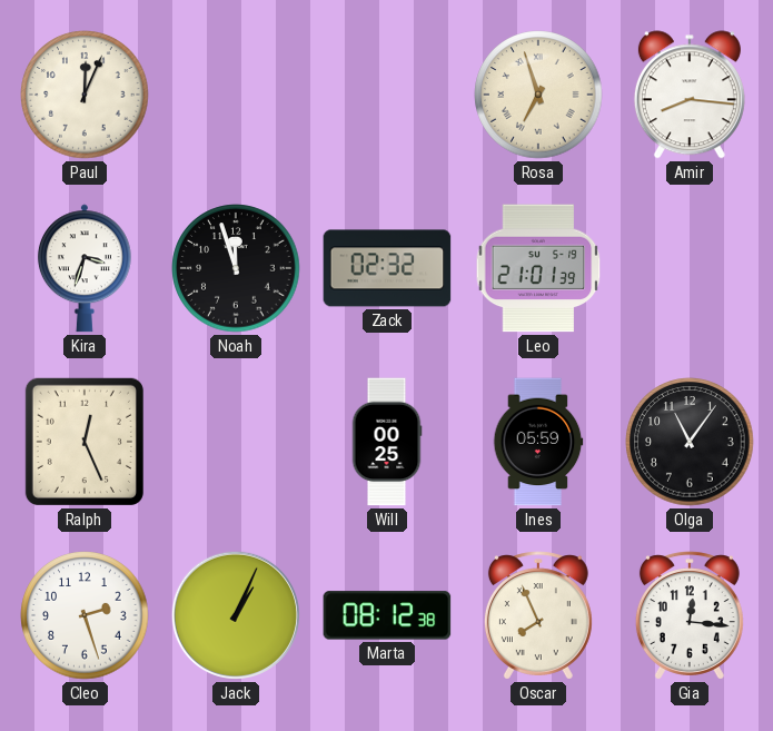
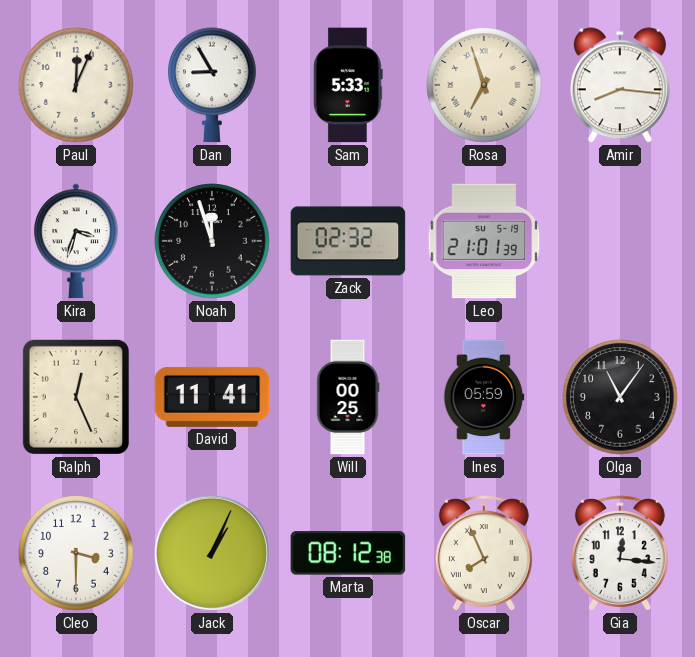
Dan: none -> 8:55
Sam: none -> 5:33
David: none -> 11:41
Cleo: 2:27 -> 3:30
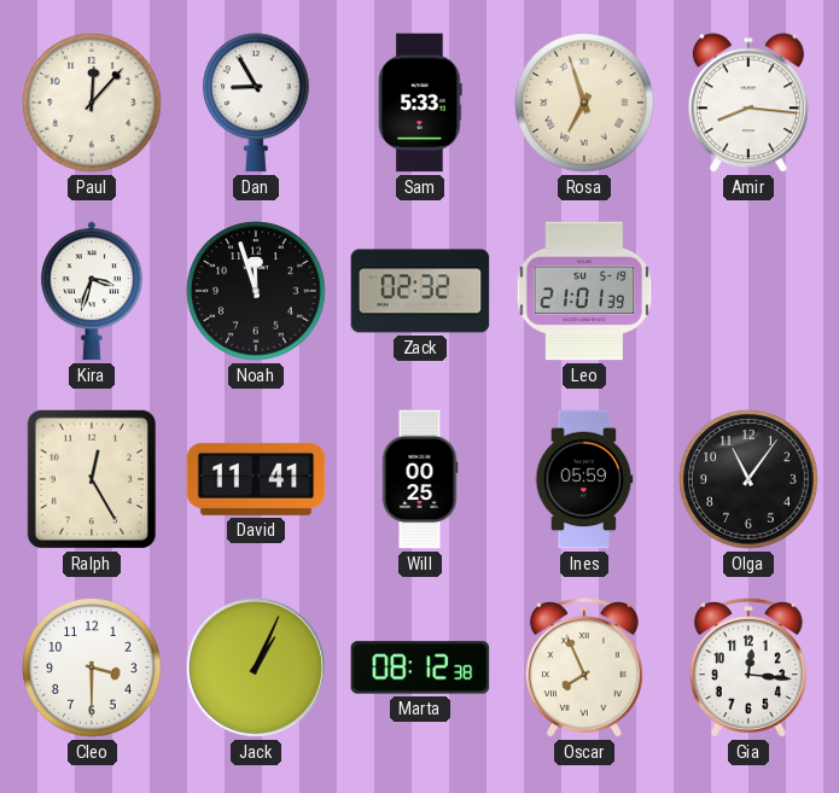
Paul: 12:04 -> 12:07
Ralph: 12:26 -> 12:25
